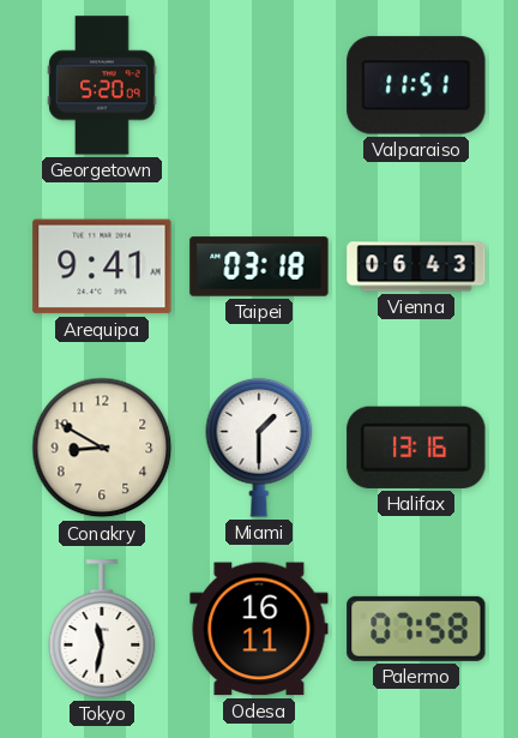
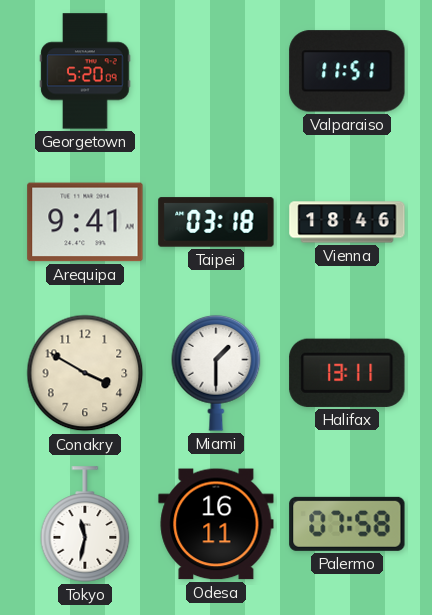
Vienna: 06:43 -> 18:46
Conakry: 8:50 -> 3:50
Halifax: 13:16 -> 13:11
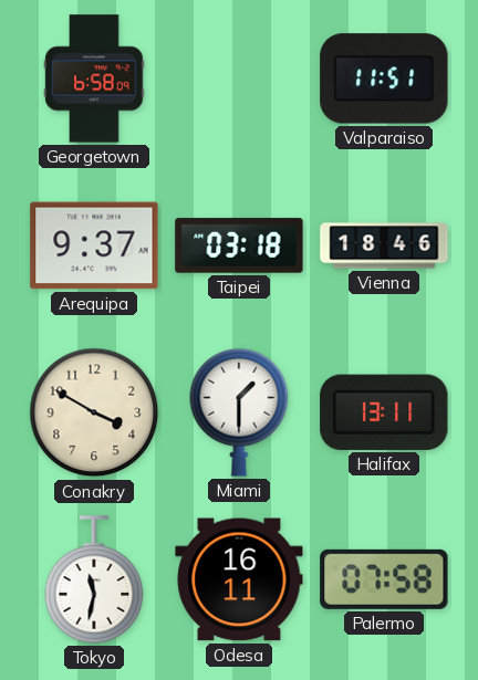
Georgetown: 5:20 -> 6:58
Arequipa: 9:41 -> 9:37
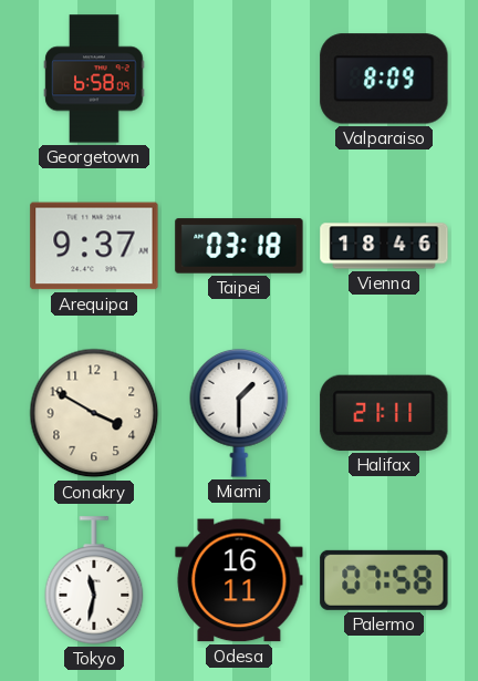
Valparaiso: 11:51 -> 8:09
Halifax: 13:11 -> 21:11
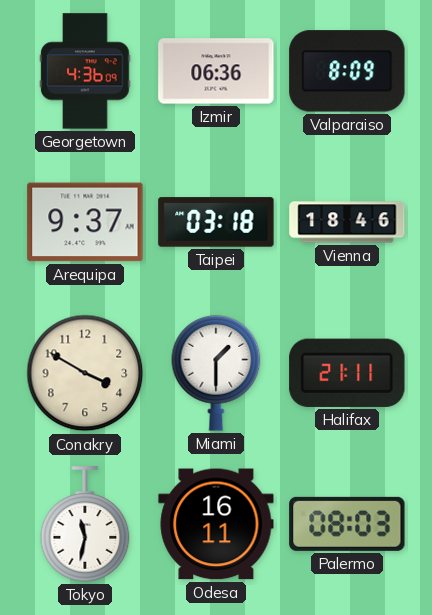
Georgetown: 6:58 -> 4:36
Izmir: none -> 06:36
Palermo: 07:58 -> 08:03
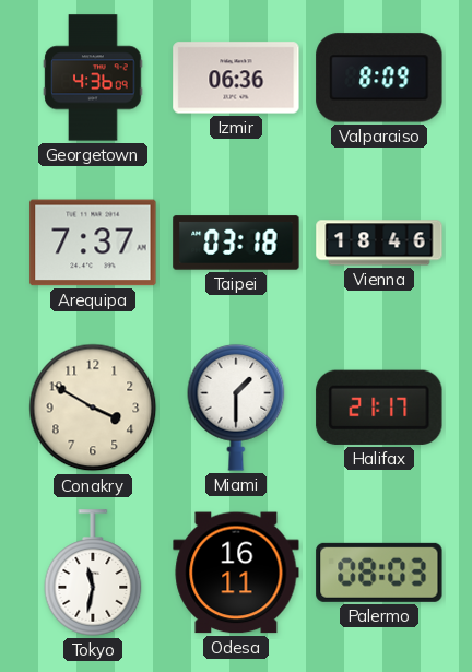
Arequipa: 9:37 -> 7:37
Halifax: 21:11 -> 21:17
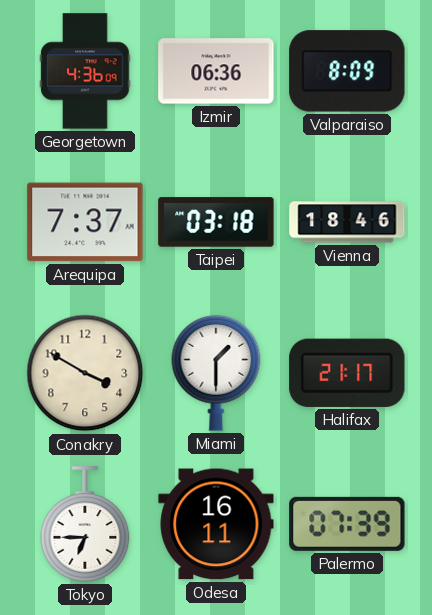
Tokyo: 11:32 -> 6:45
Palermo: 08:03 -> 07:39
